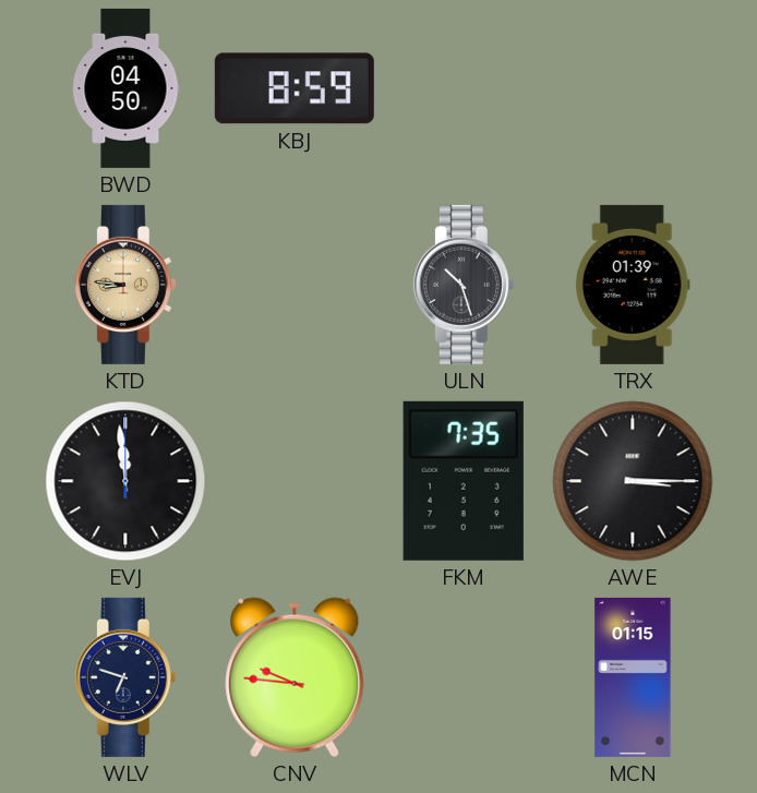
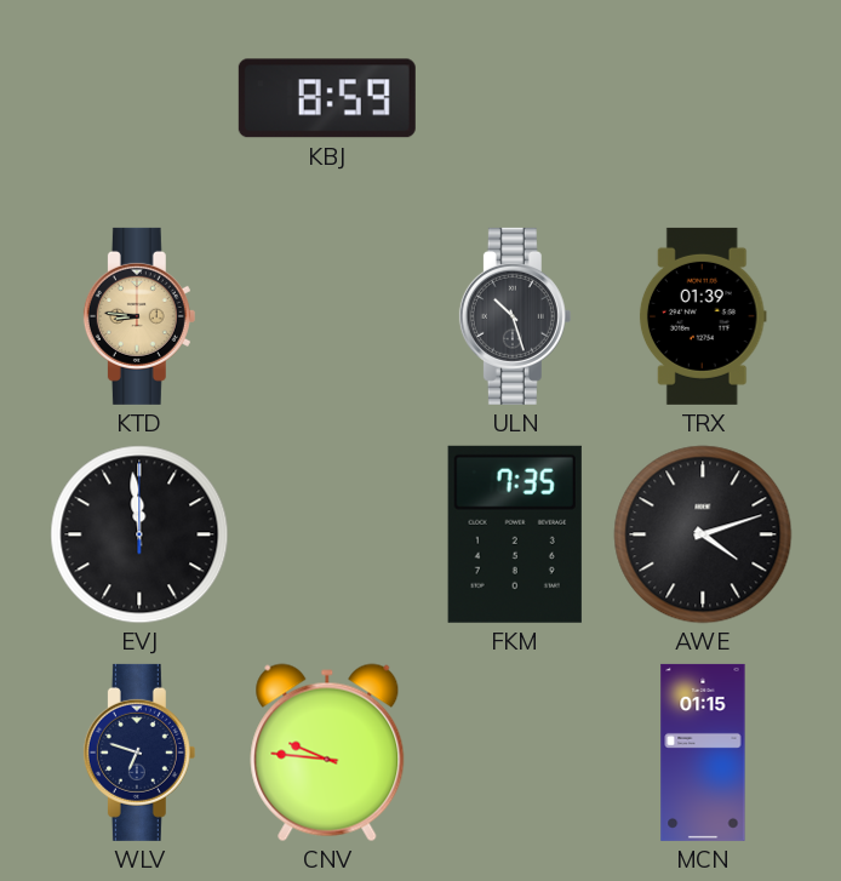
BWD: 04:50 -> none
AWE: 3:15 -> 4:12
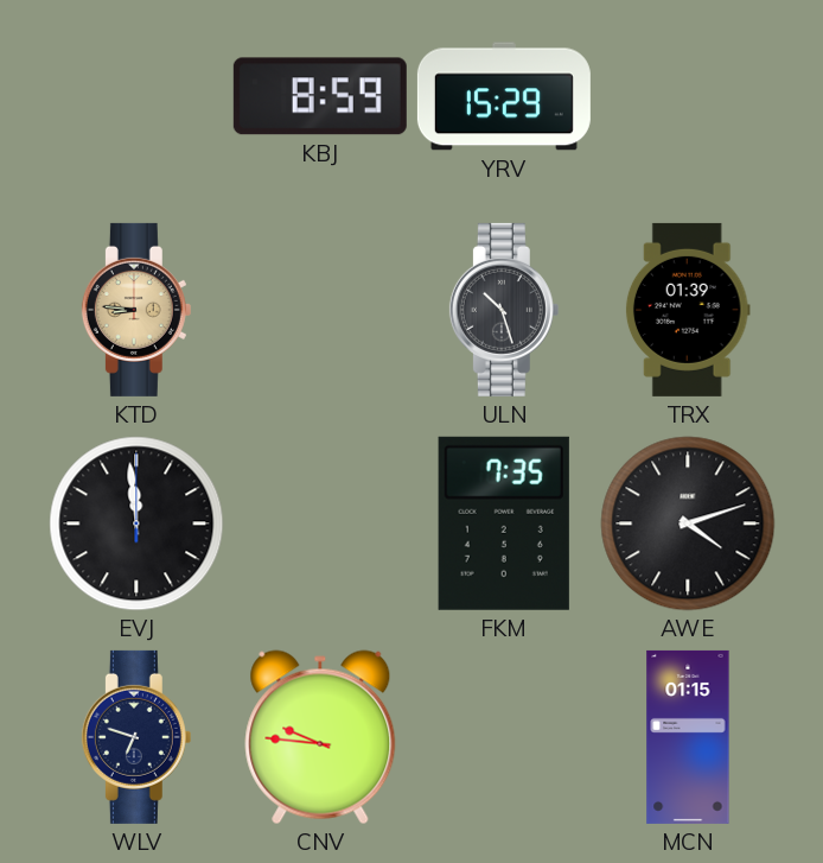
YRV: none -> 15:29
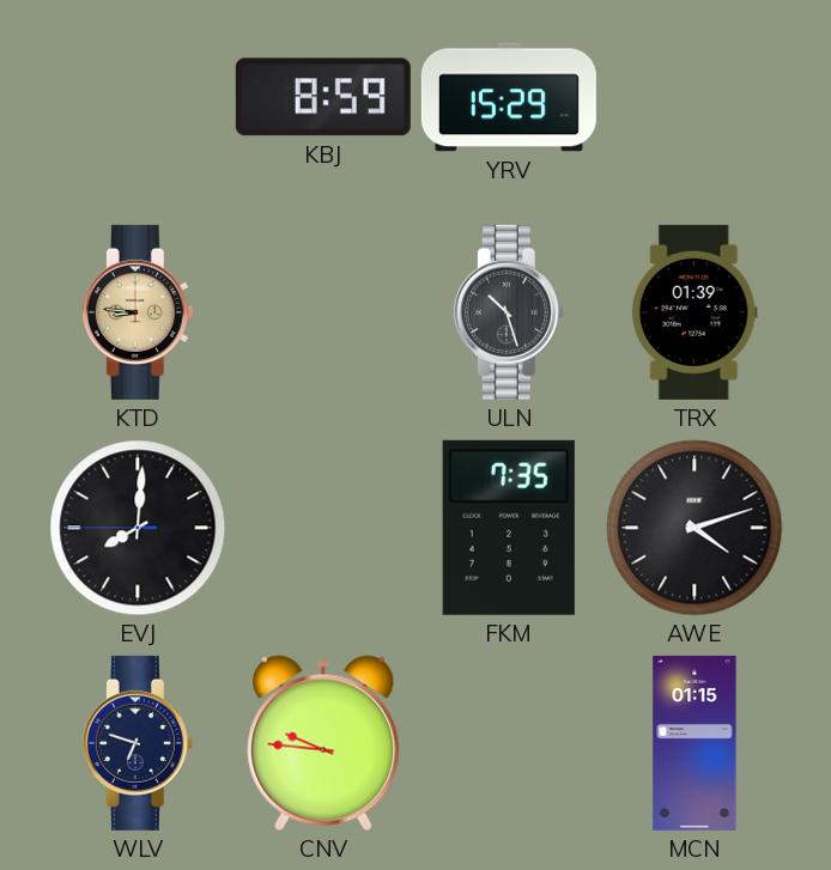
EVJ: 11:59 -> 8:00
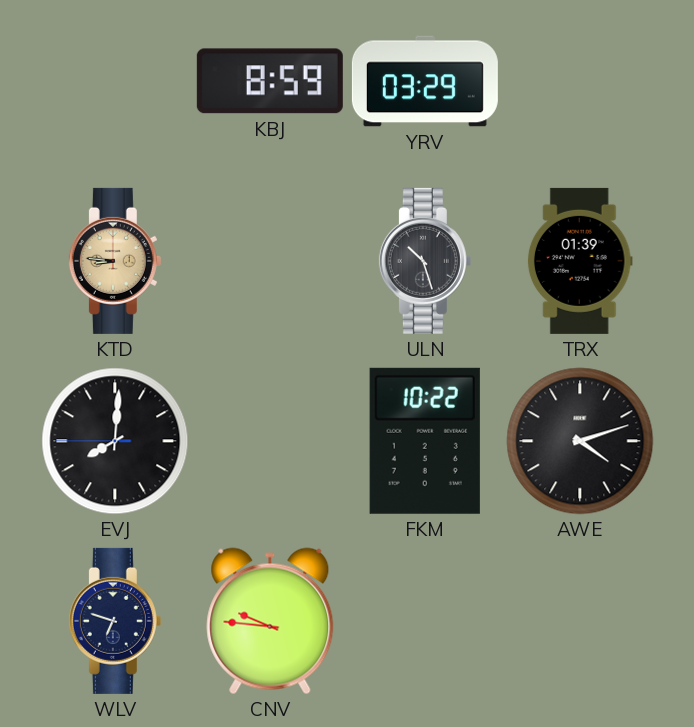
YRV: 15:29 -> 03:29
FKM: 7:35 -> 10:22
MCN: 01:15 -> none
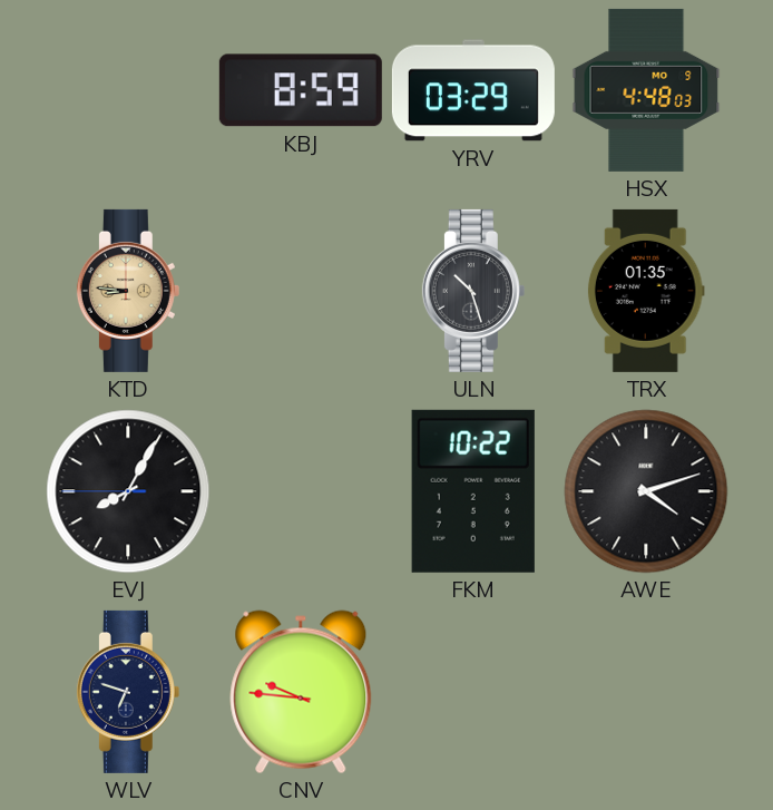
HSX: none -> 4:48
TRX: 01:39 -> 01:35
EVJ: 8:00 -> 8:04
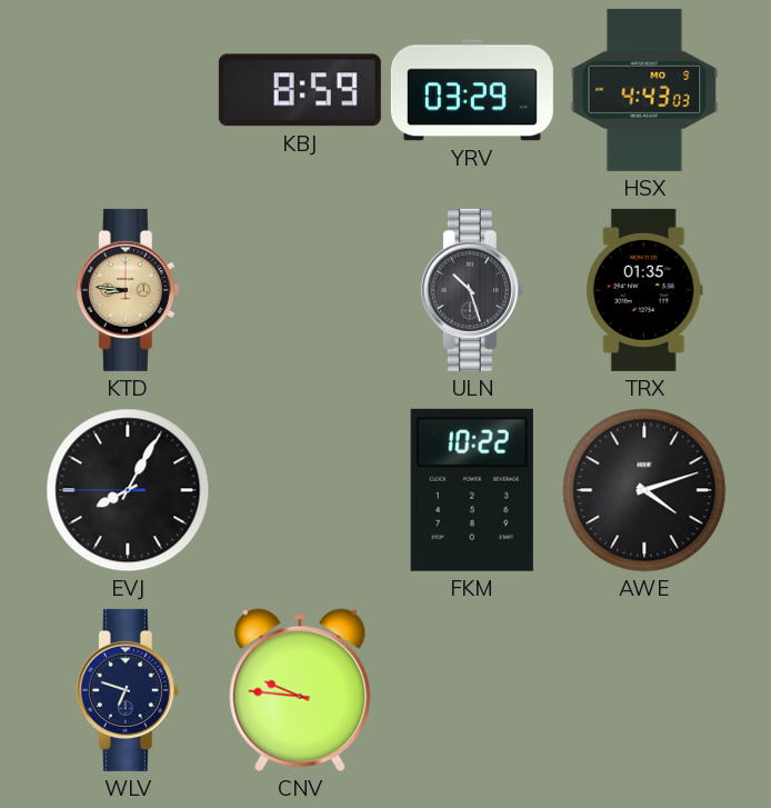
HSX: 4:48 -> 4:43
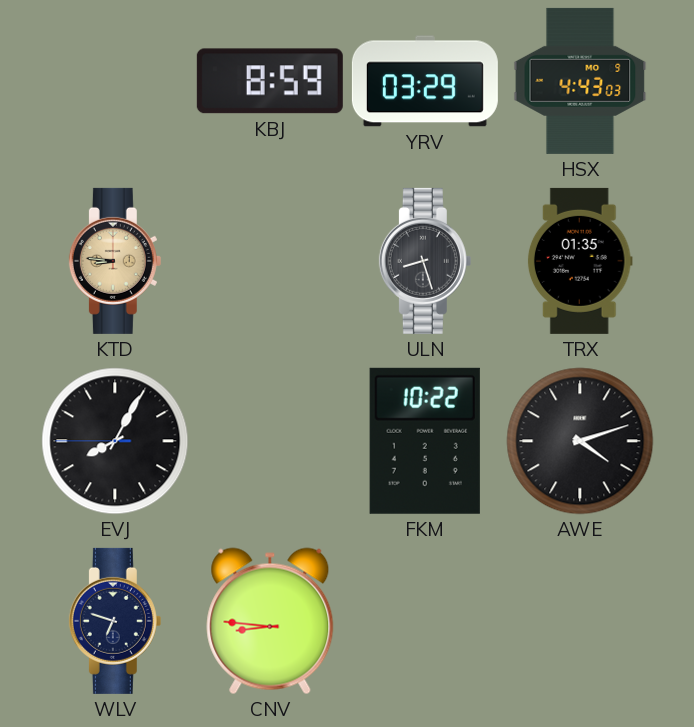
ULN: 10:27 -> 8:27
CNV: 9:46 -> 8:46
